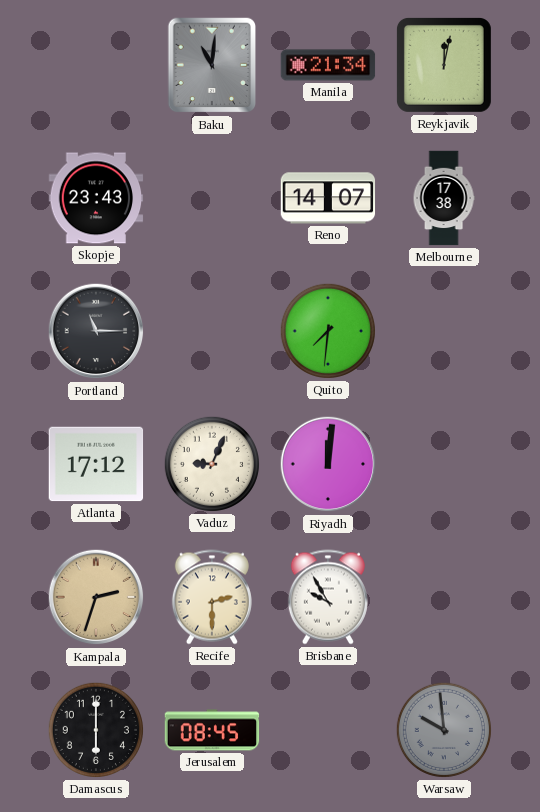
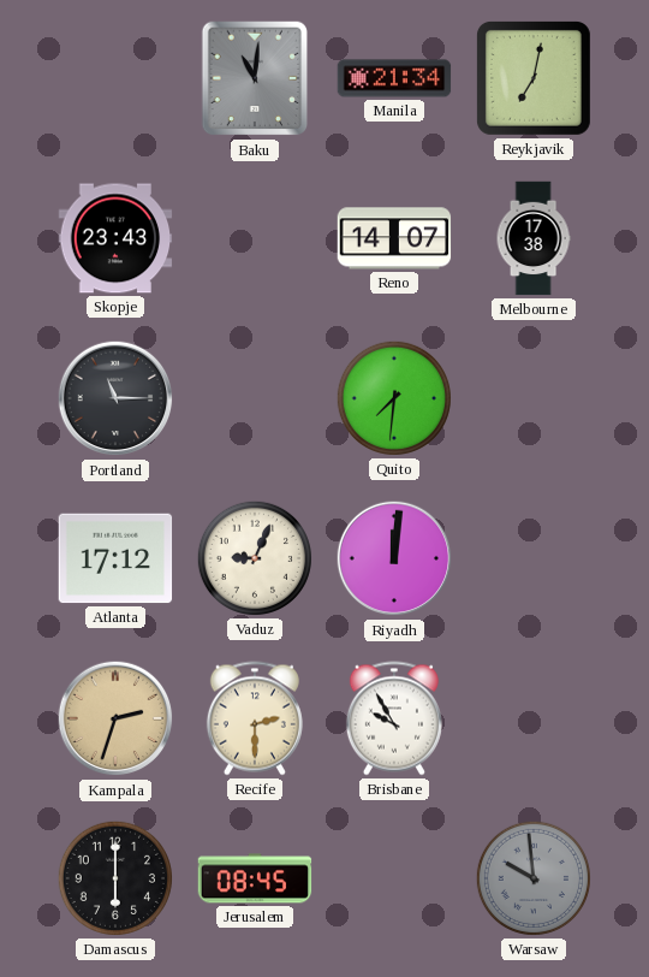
Reykjavik: 12:02 -> 7:02
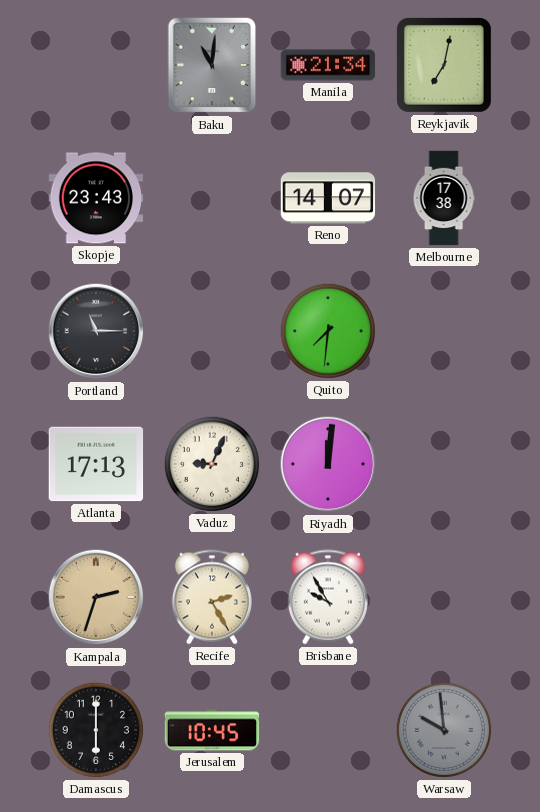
Atlanta: 17:12 -> 17:13
Recife: 2:30 -> 2:25
Jerusalem: 08:45 -> 10:45
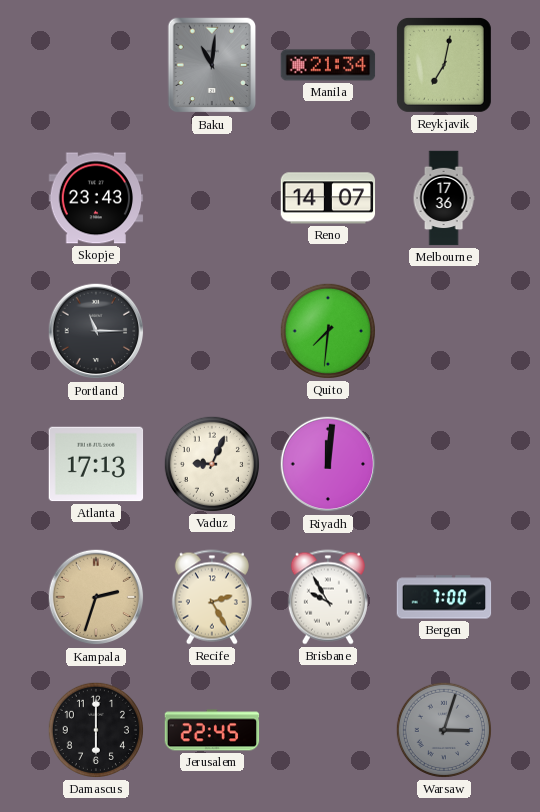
Melbourne: 17:38 -> 17:36
Bergen: none -> 7:00
Jerusalem: 10:45 -> 22:45
Warsaw: 9:59 -> 3:03
